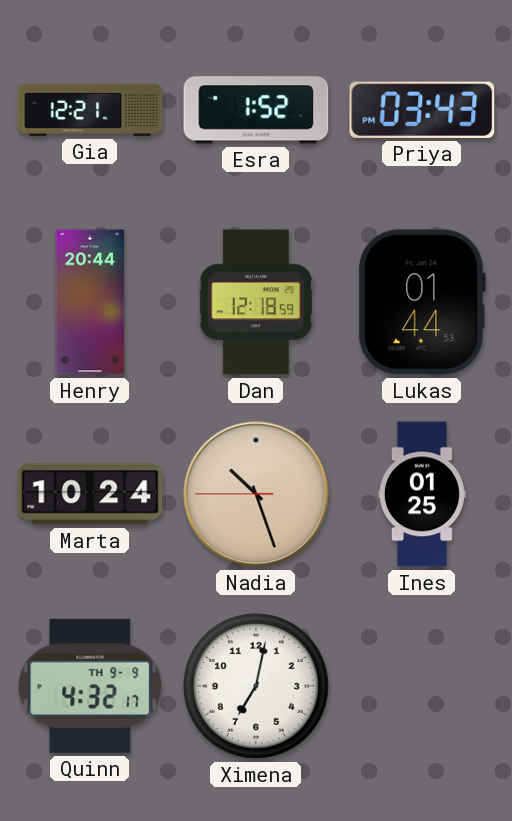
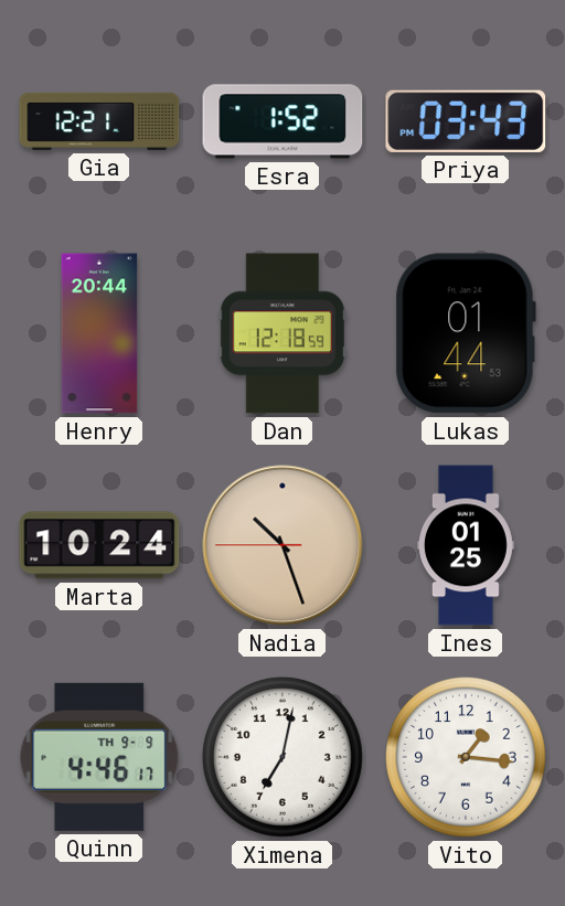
Quinn: 4:32 -> 4:46
Vito: none -> 1:16
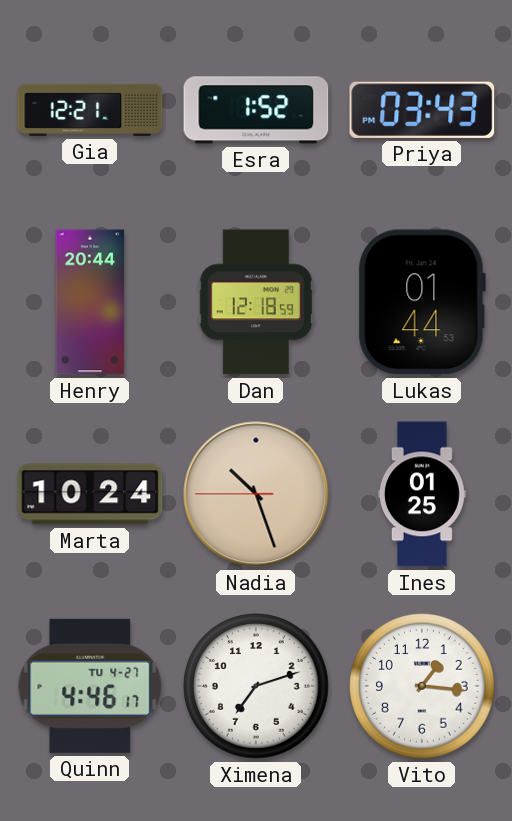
Quinn date: TH 9-9 -> TU 4-27
Ximena: 7:02 -> 7:12
